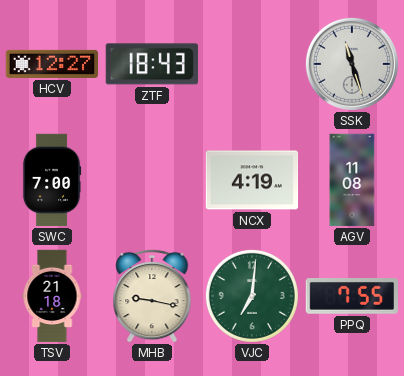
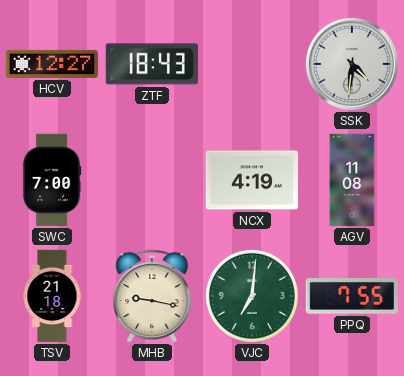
SSK: 11:27 -> 4:31
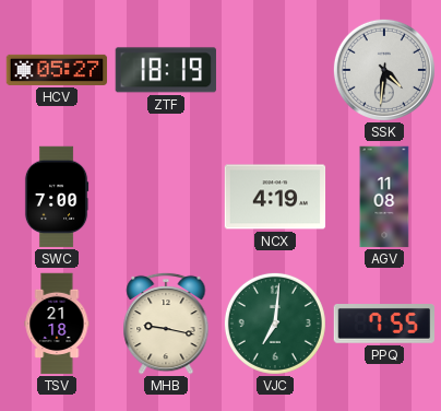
HCV: 12:27 -> 05:27
ZTF: 18:43 -> 18:19
